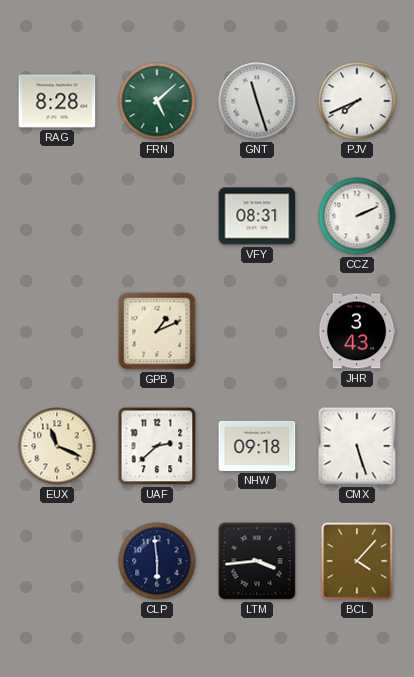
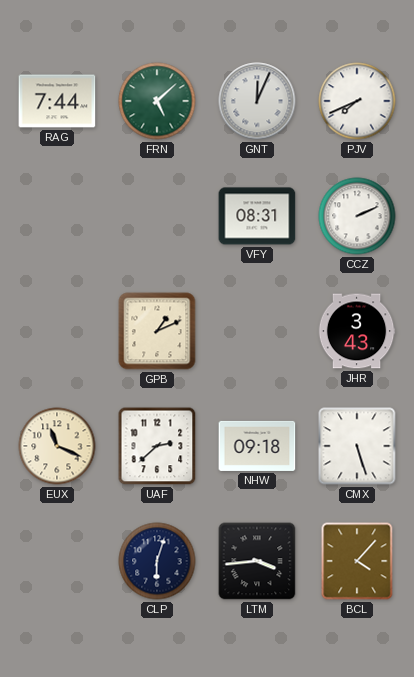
RAG: 8:28 -> 7:44
GNT: 11:27 -> 12:04
CLP: 5:59 -> 6:03
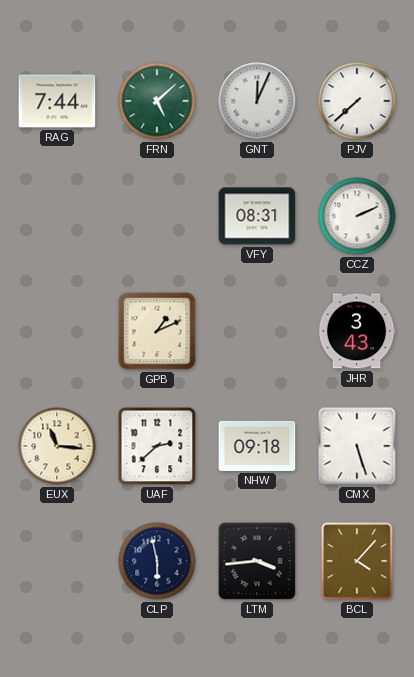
PJV: 7:41 -> 7:38
EUX: 11:19 -> 11:16
CLP: 6:03 -> 5:58
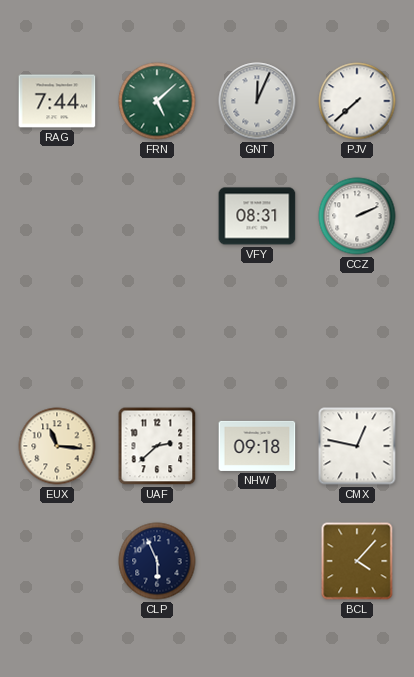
GPB: 1:11 -> none
JHR: 3:43 -> none
CMX: 5:27 -> 12:47
CLP: 5:58 -> 5:56
LTM: 3:44 -> none
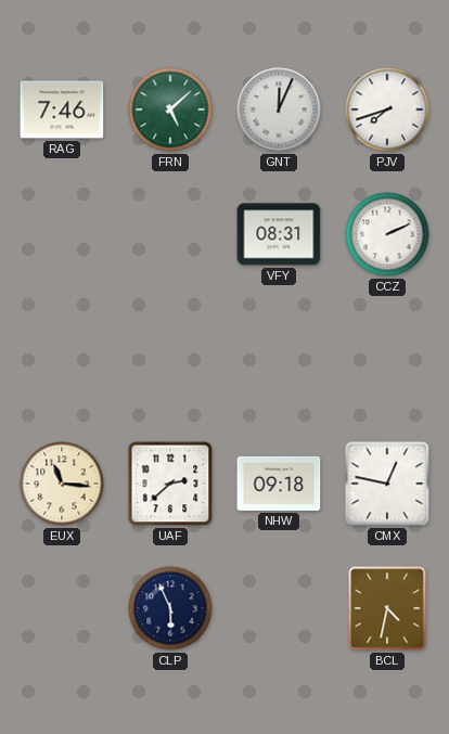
RAG: 7:44 -> 7:46
PJV: 7:38 -> 7:42
BCL: 4:07 -> 4:32
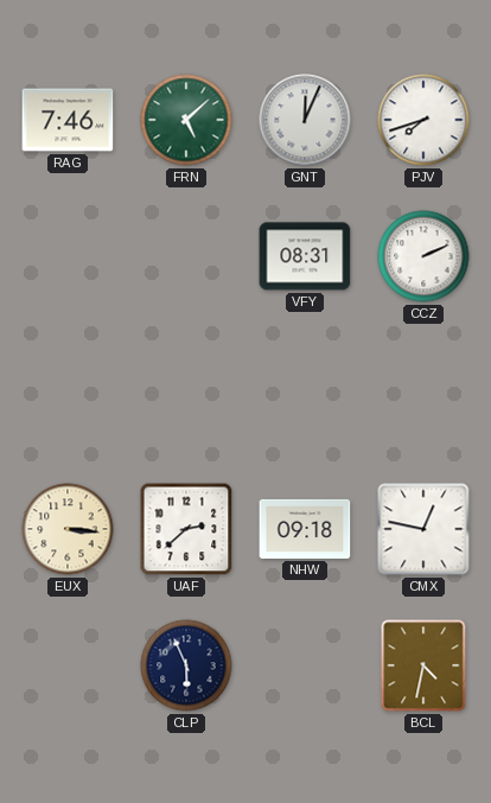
EUX: 11:16 -> 3:16
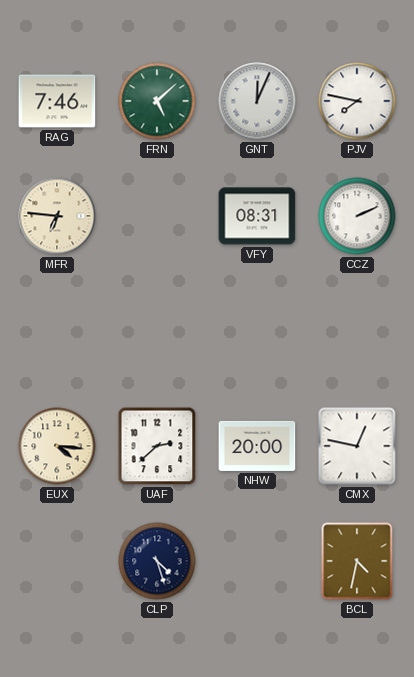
PJV: 7:42 -> 7:47
MFR: none -> 6:46
EUX: 3:16 -> 4:16
NHW: 09:18 -> 20:00
CLP: 5:56 -> 4:27
